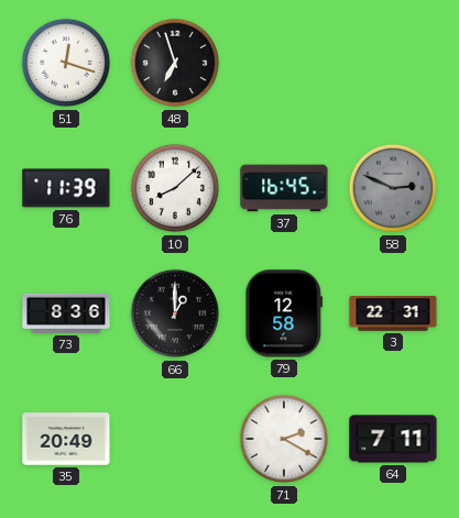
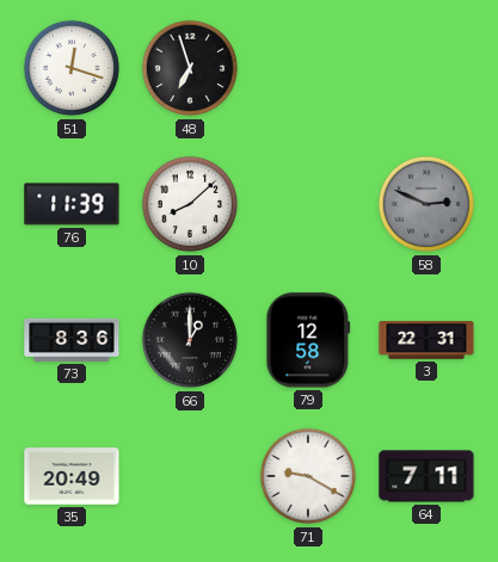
37: 16:45 -> none
71: 2:20 -> 9:20
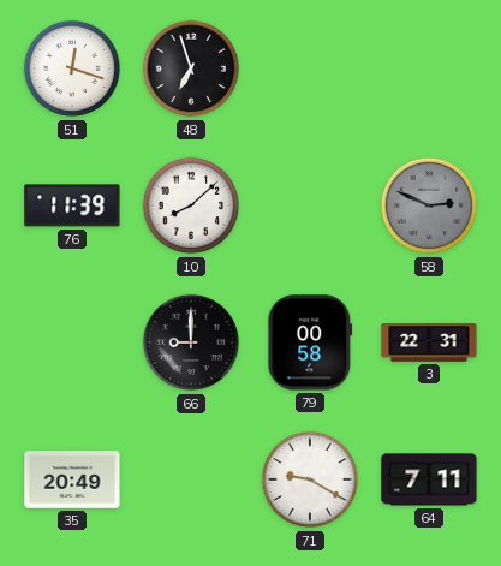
73: 8:36 -> none
66: 1:00 -> 9:00
79: 12:58 -> 00:58
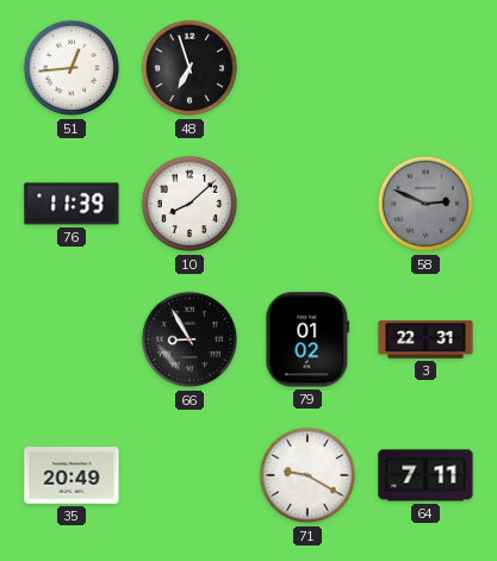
51: 12:18 -> 12:44
66: 9:00 -> 8:55
79: 00:58 -> 01:02
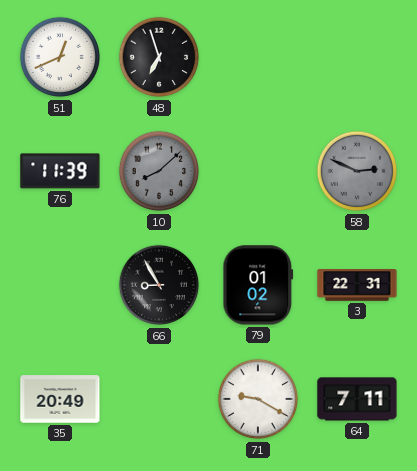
51: 12:44 -> 12:41
10 dial: white -> grey
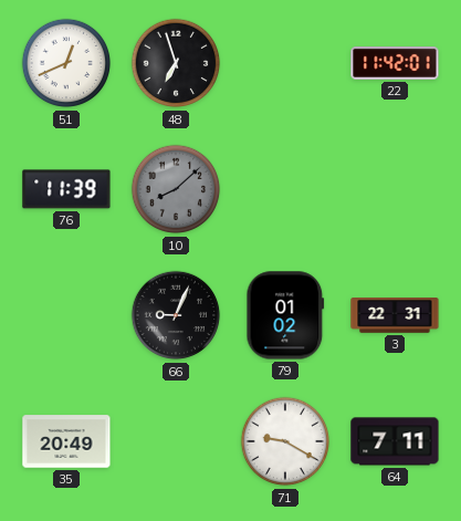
22: none -> 11:42
58: 2:49 -> none
66: 8:55 -> 9:04
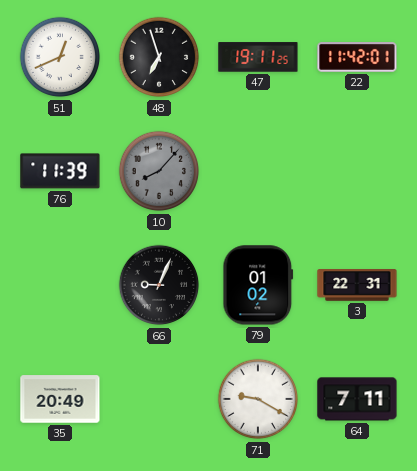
47: none -> 19:11
10: 8:08 -> 8:07
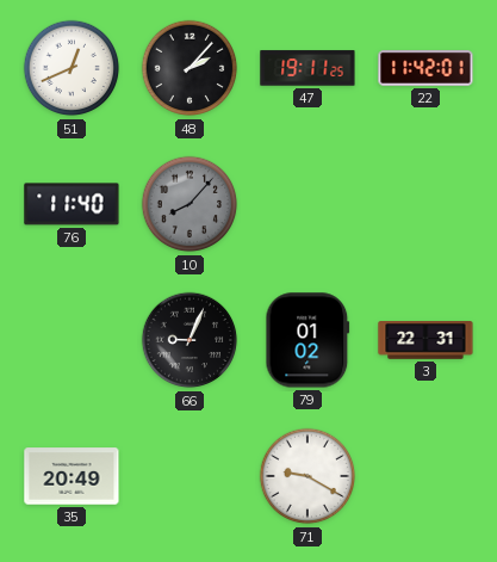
48: 6:57 -> 2:07
76: 11:39 -> 11:40
64: 7:11 -> none
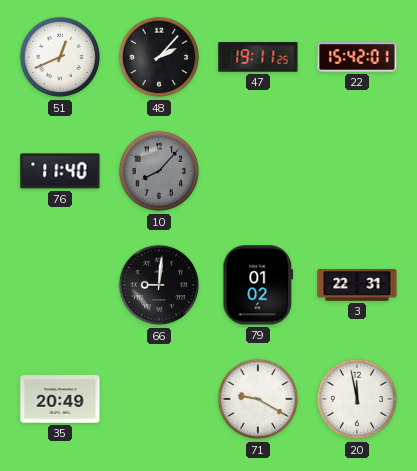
22: 11:42 -> 15:42
66: 9:04 -> 9:01
20: none -> 11:58
